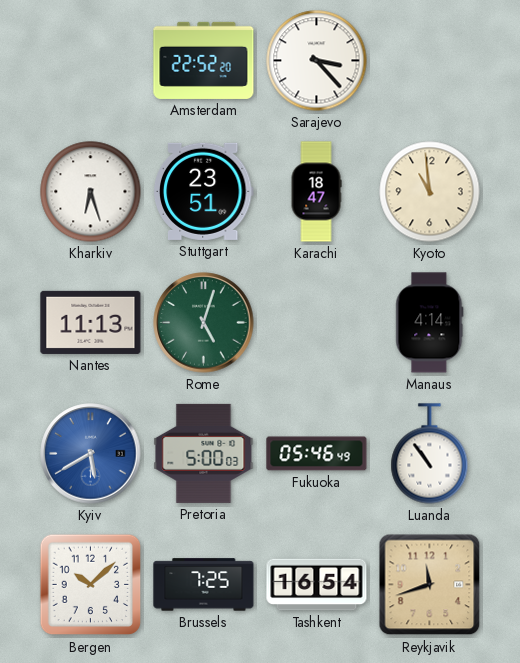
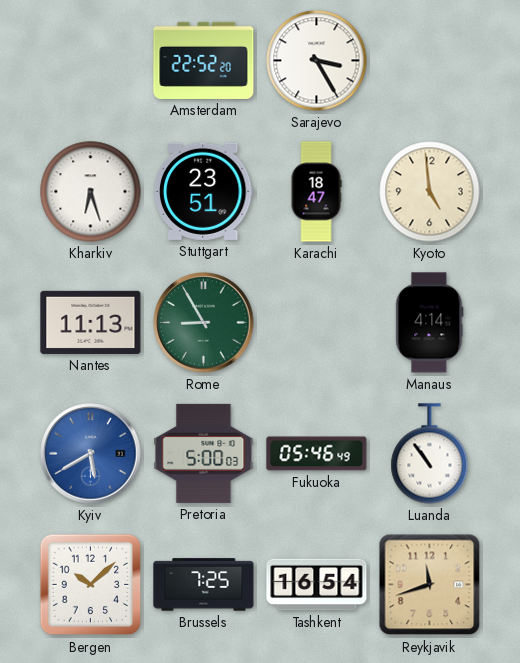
Sarajevo: 3:23 -> 3:25
Kyoto: 10:59 -> 4:59
Rome: 5:03 -> 8:55
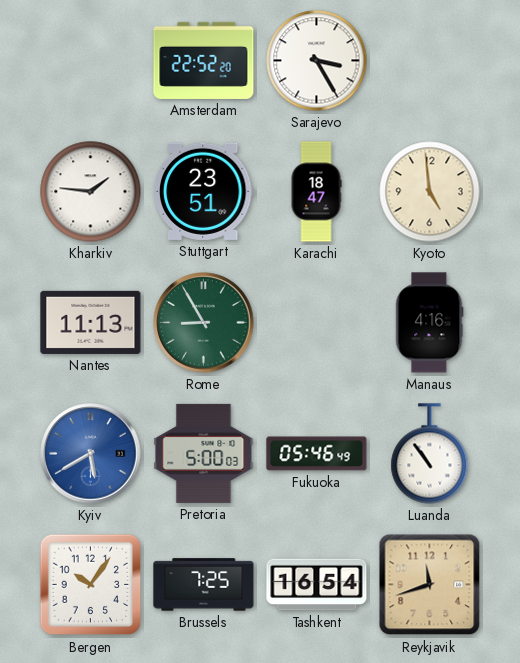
Kharkiv: 6:27 -> 1:46
Manaus: 4:14 -> 4:16
Bergen: 10:08 -> 10:06
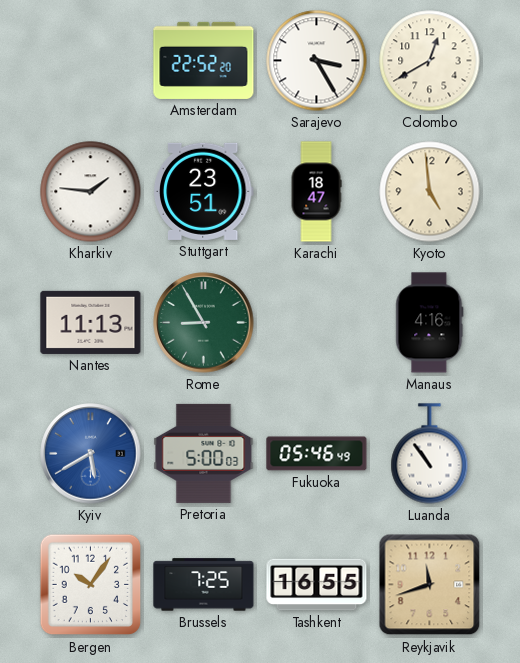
Colombo: none -> 12:40
Tashkent: 16:54 -> 16:55
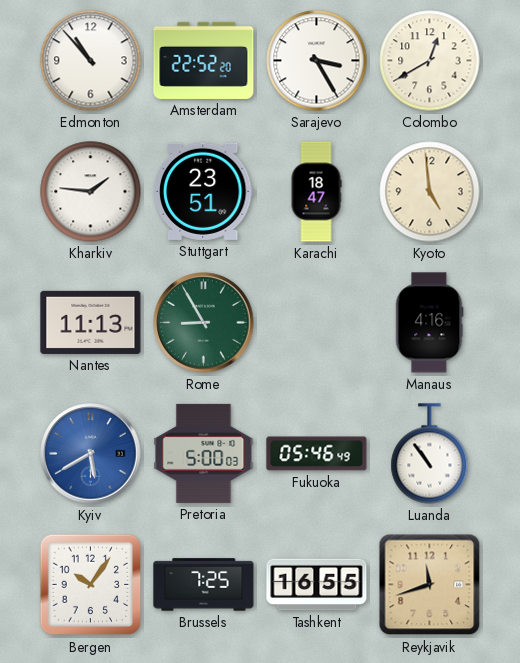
Edmonton: none -> 10:53
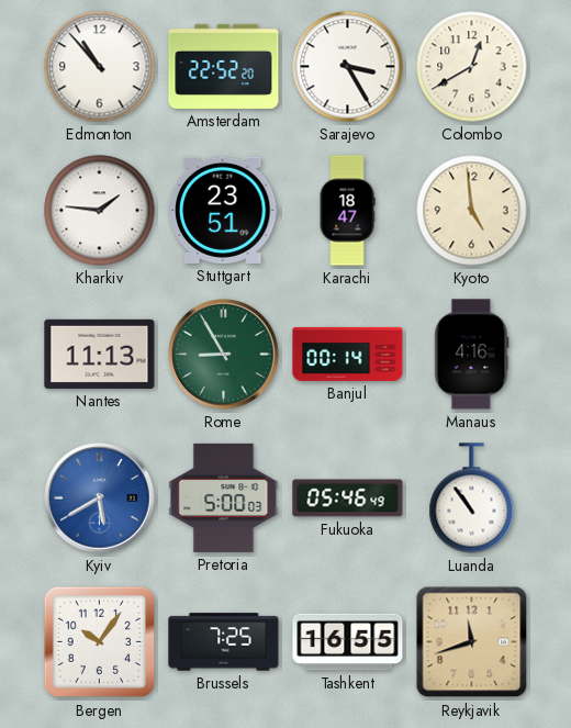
Banjul: none -> 00:14
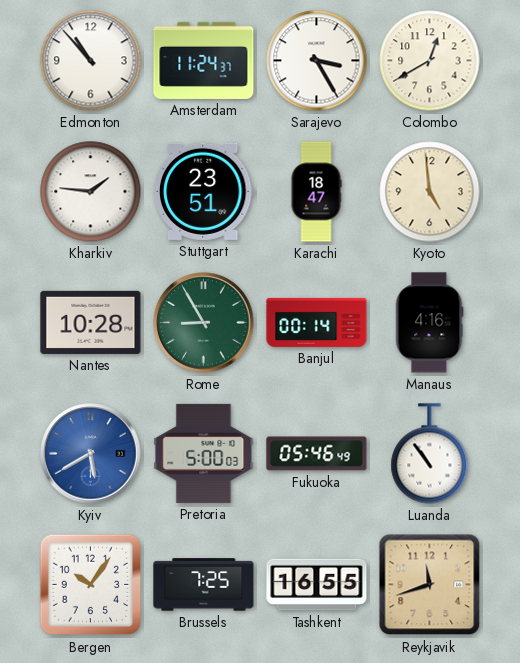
Amsterdam: 22:52 -> 11:24
Nantes: 11:13 -> 10:28
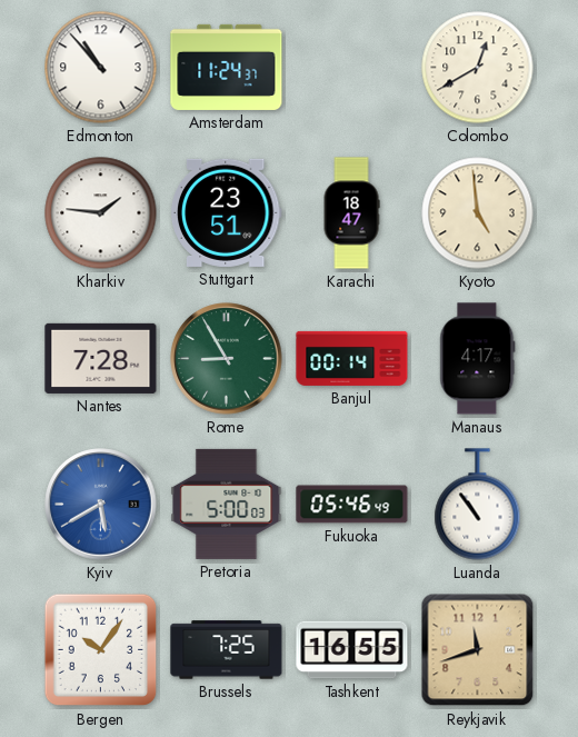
Sarajevo: 3:25 -> none
Nantes: 10:28 -> 7:28
Manaus: 4:16 -> 4:17
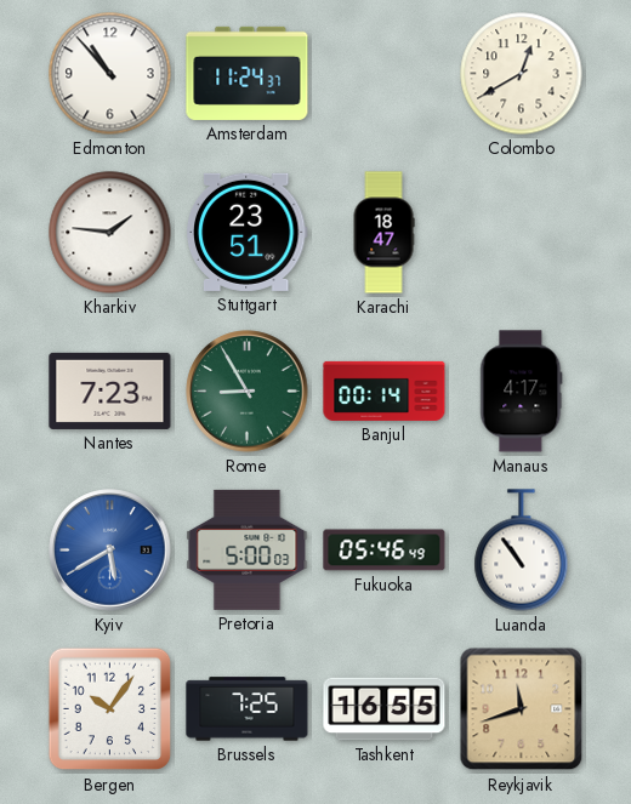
Kyoto: 4:59 -> none
Nantes: 7:28 -> 7:23
